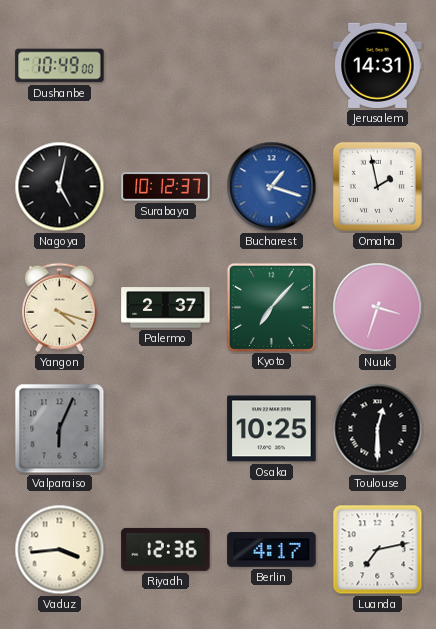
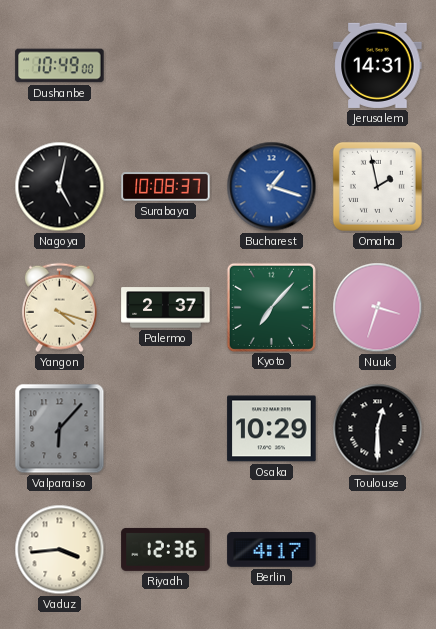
Surabaya: 10:12 -> 10:08
Valparaiso: 6:04 -> 6:07
Osaka: 10:25 -> 10:29
Luanda: 7:13 -> none
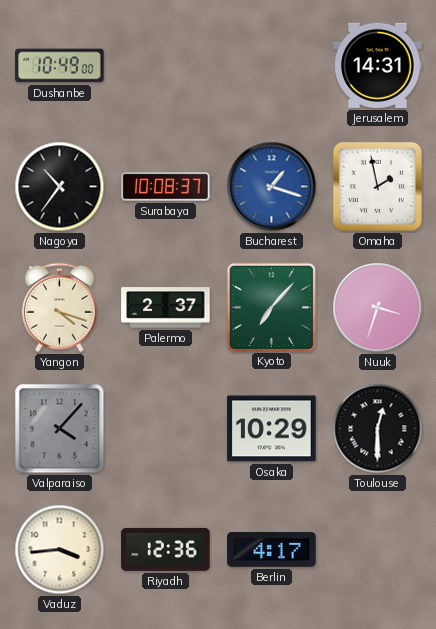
Nagoya: 5:02 -> 10:36
Valparaiso: 6:07 -> 4:07
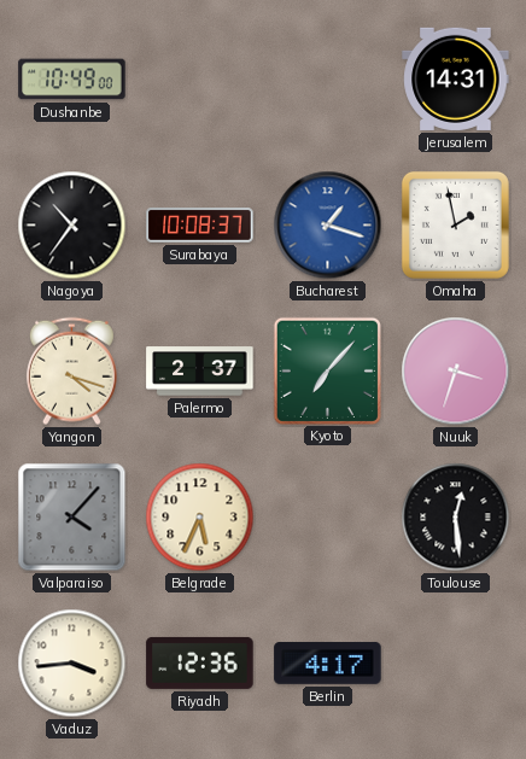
Belgrade: none -> 5:34
Osaka: 10:29 -> none
Toulouse: 12:30 -> 12:29
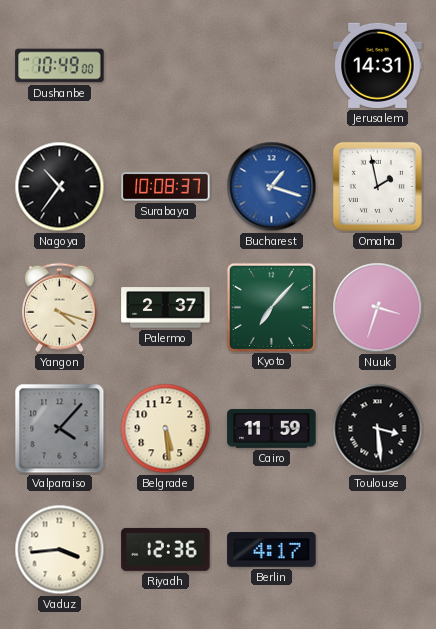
Belgrade: 5:34 -> 5:29
Cairo: none -> 11:59
Toulouse: 12:29 -> 3:29
